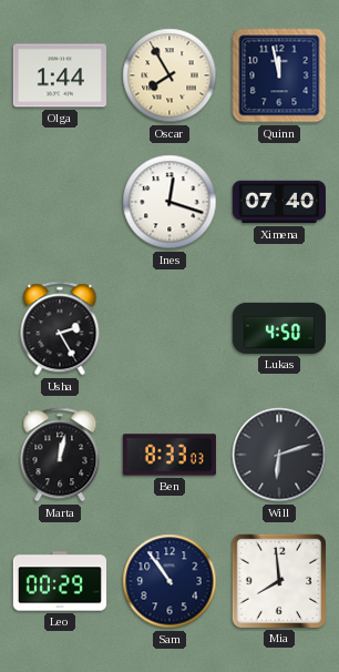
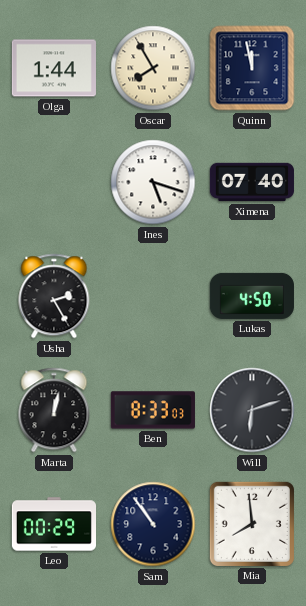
Ines: 12:18 -> 5:18
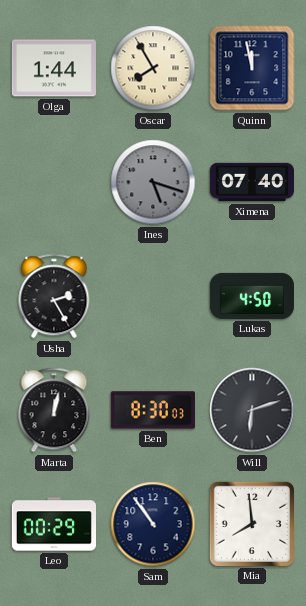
Ines dial: white -> grey
Ben: 8:33 -> 8:30
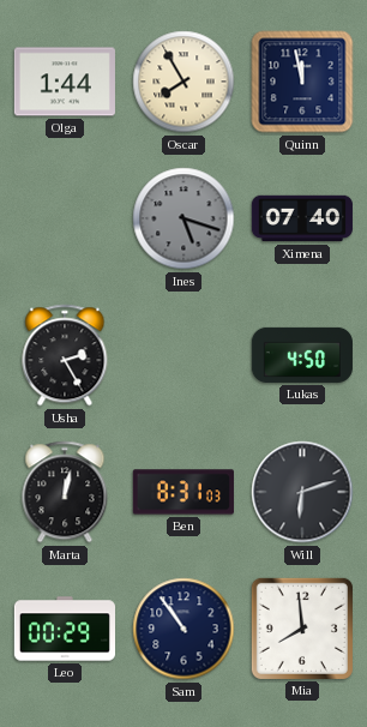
Ben: 8:30 -> 8:31
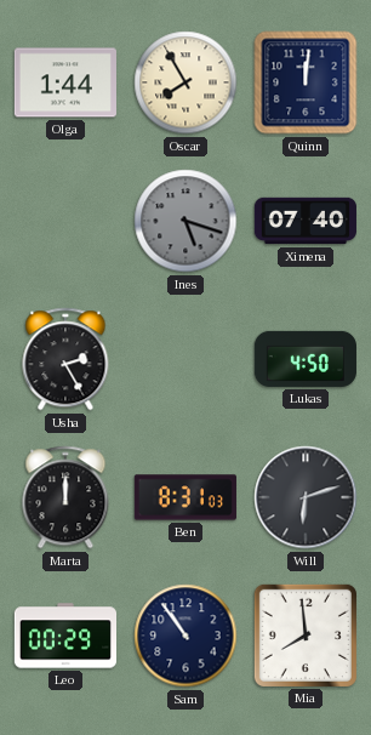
Quinn: 11:58 -> 12:01
Marta: 12:02 -> 12:00
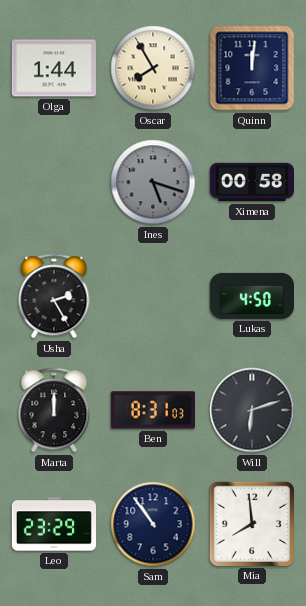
Ximena: 07:40 -> 00:58
Leo: 00:29 -> 23:29
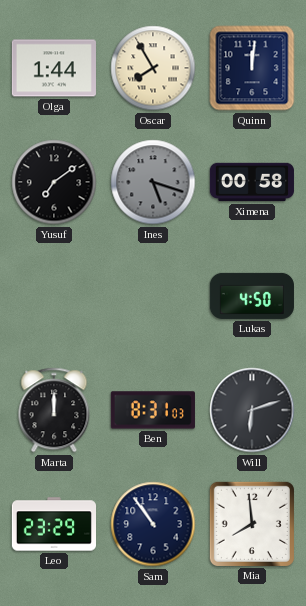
Yusuf: none -> 7:09
Usha: 2:25 -> none
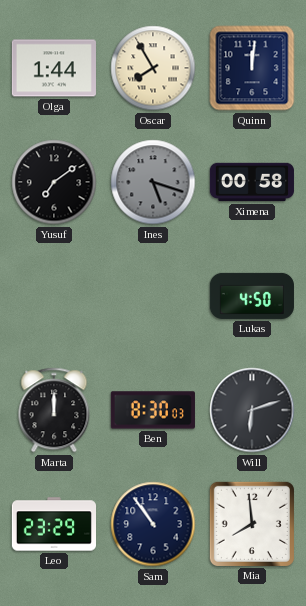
Ben: 8:31 -> 8:30
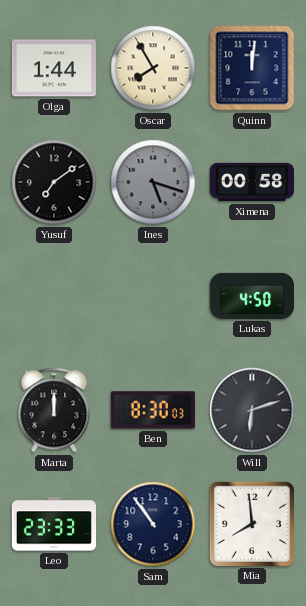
Leo: 23:29 -> 23:33
